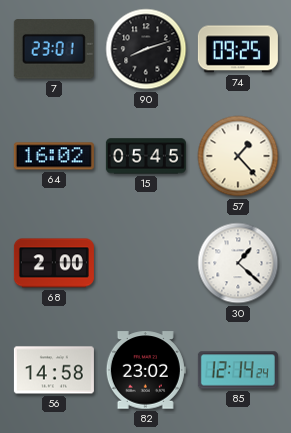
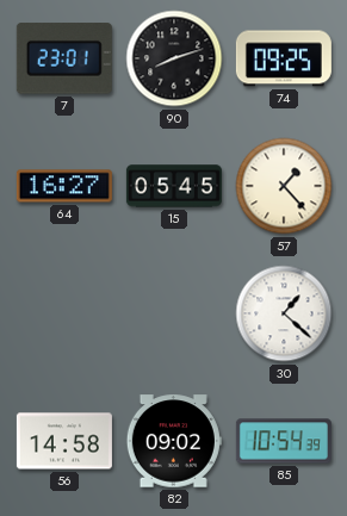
64: 16:02 -> 16:27
68: 2:00 -> none
82: 23:02 -> 09:02
85: 12:14 -> 10:54
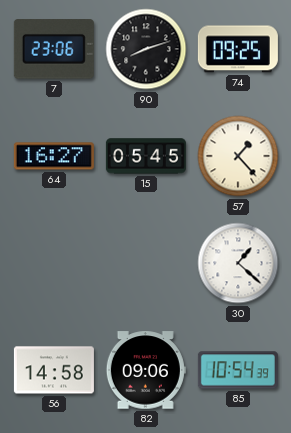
7: 23:01 -> 23:06
82: 09:02 -> 09:06
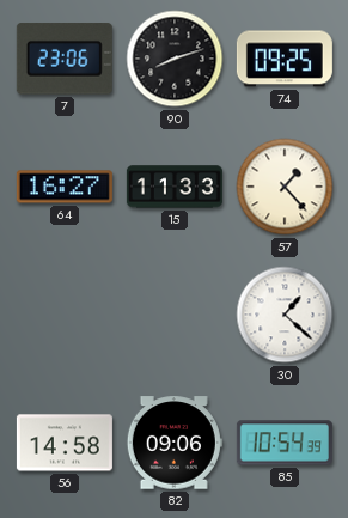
15: 05:45 -> 11:33
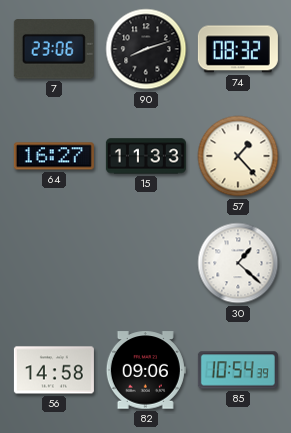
74: 09:25 -> 08:32
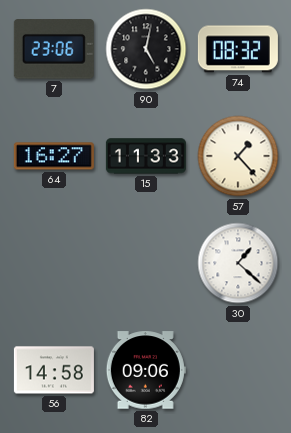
90: 8:12 -> 5:02
85: 10:54 -> none
